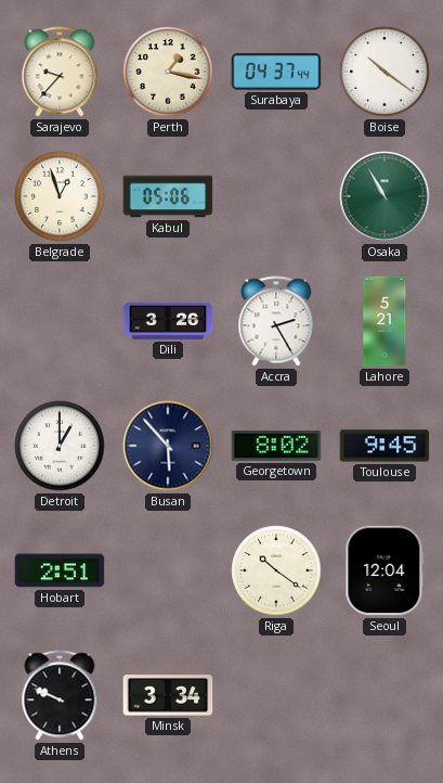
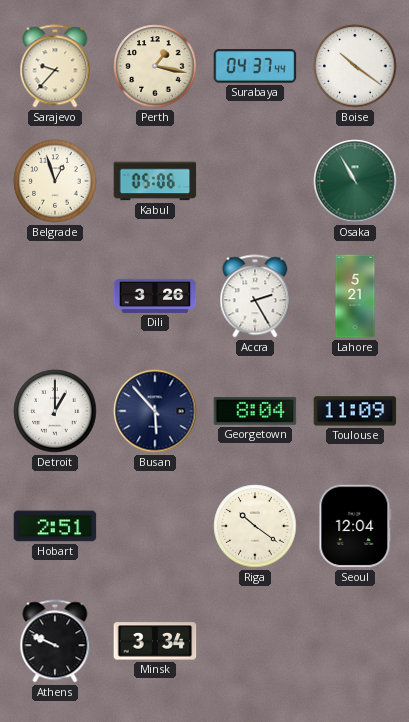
Georgetown: 8:02 -> 8:04
Toulouse: 9:45 -> 11:09
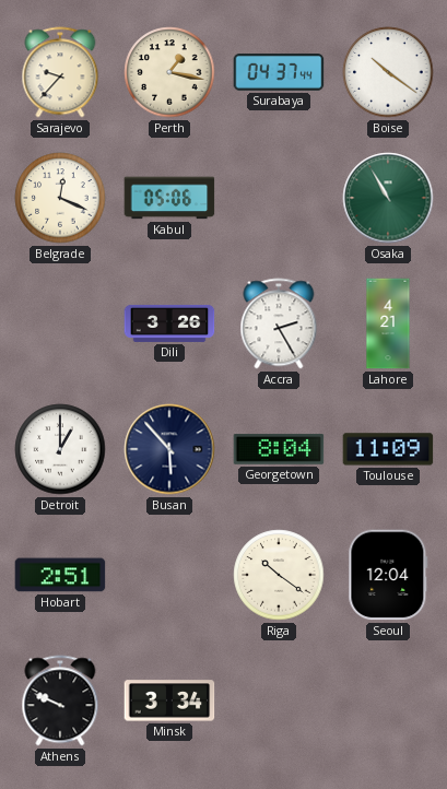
Belgrade: 12:57 -> 12:19
Lahore: 5:21 -> 4:21
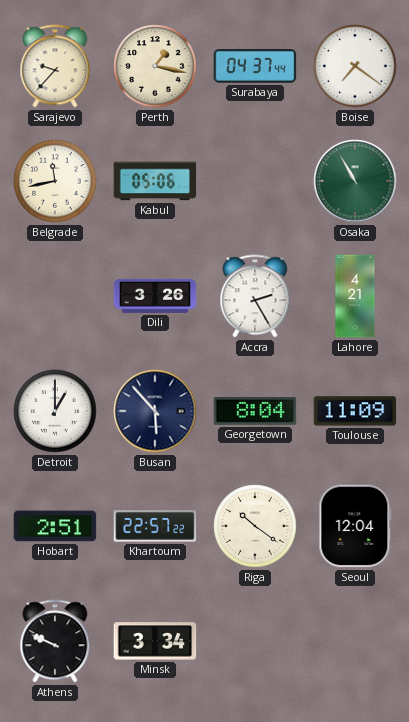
Boise: 10:21 -> 7:21
Belgrade: 12:19 -> 11:43
Khartoum: none -> 22:57
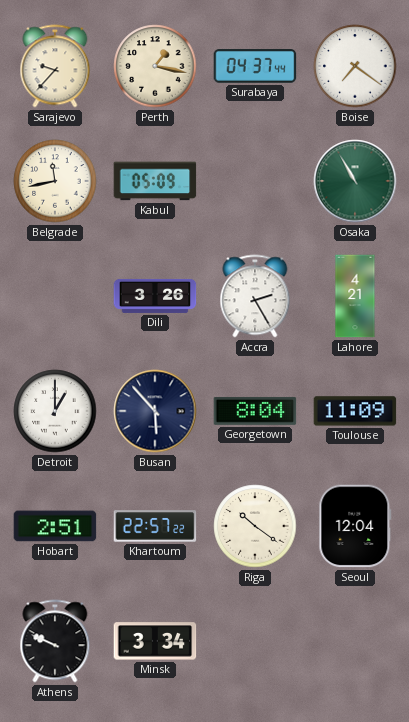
Kabul: 05:06 -> 05:09
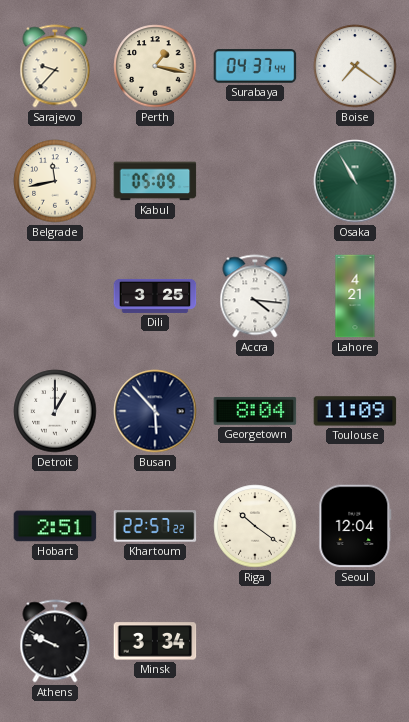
Dili: 3:26 -> 3:25
Accra: 2:25 -> 4:16
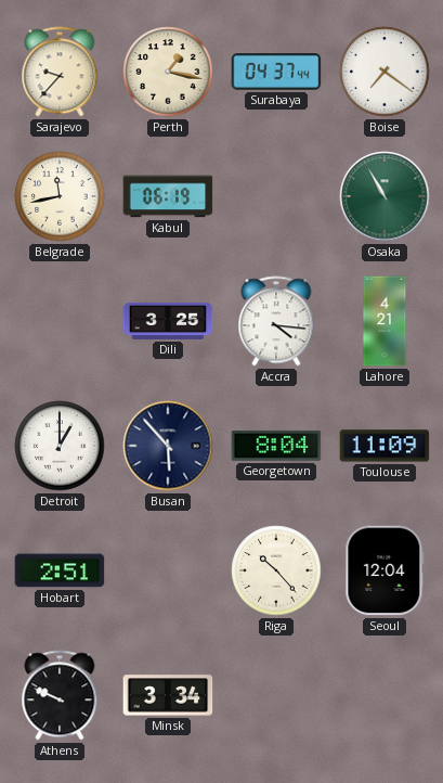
Kabul: 05:09 -> 06:19
Khartoum: 22:57 -> none
Riga: 10:21 -> 10:23
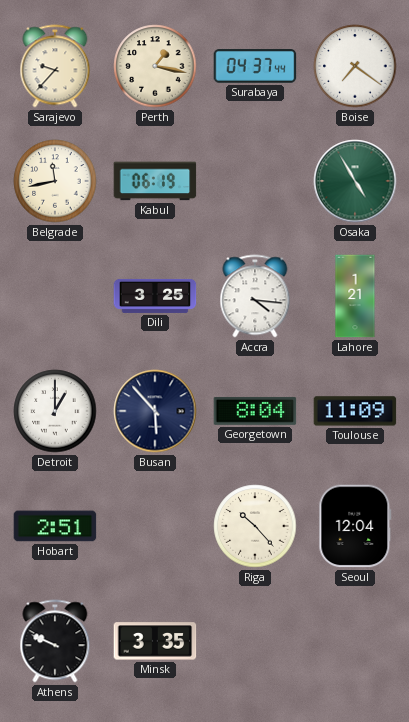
Osaka: 10:55 -> 4:55
Lahore: 4:21 -> 1:21
Minsk: 3:34 -> 3:35
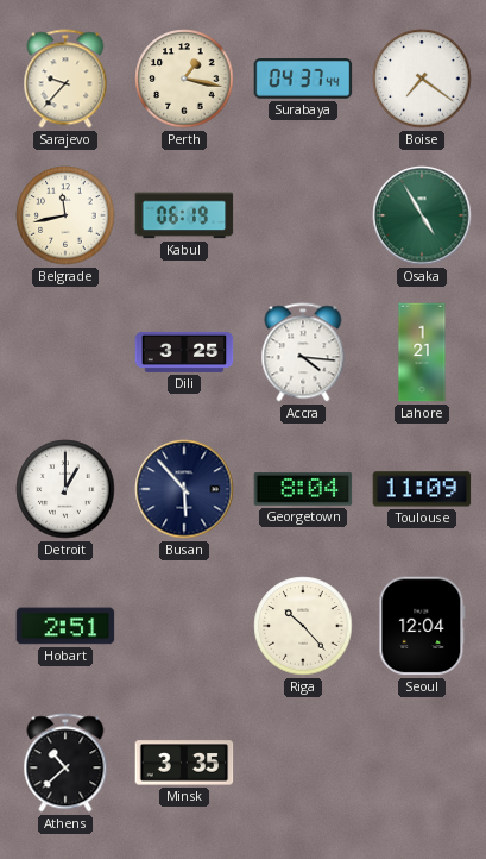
Athens: 9:49 -> 10:38
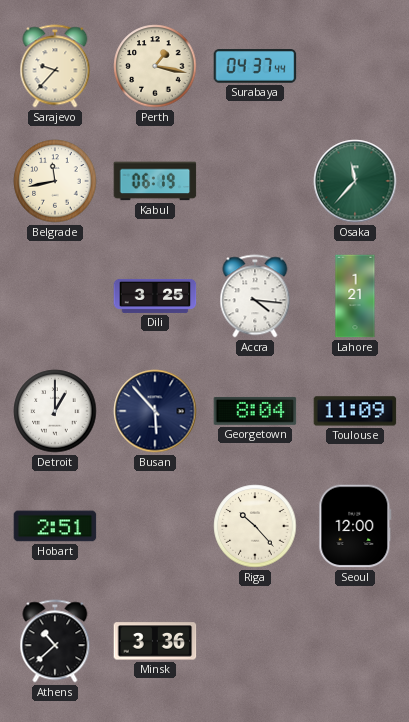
Boise: 7:21 -> none
Osaka: 4:55 -> 11:37
Seoul: 12:04 -> 12:00
Minsk: 3:35 -> 3:36
